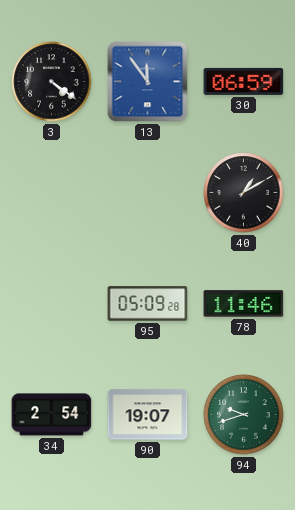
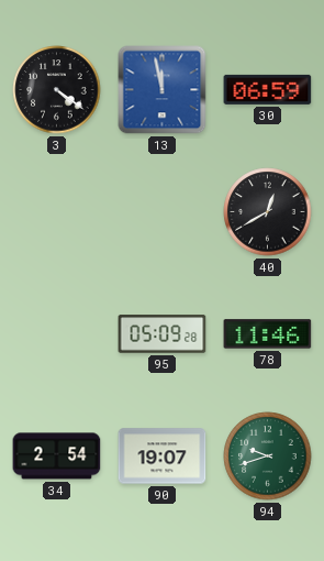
13: 11:54 -> 11:58
40: 1:10 -> 12:40
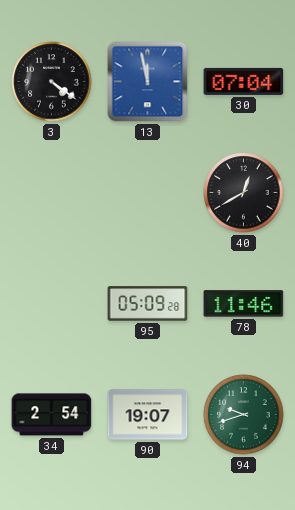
30: 06:59 -> 07:04
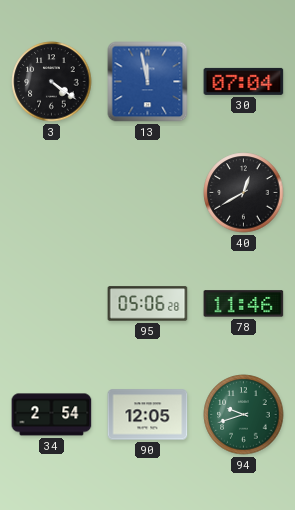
95: 05:09 -> 05:06
90: 19:07 -> 12:05
